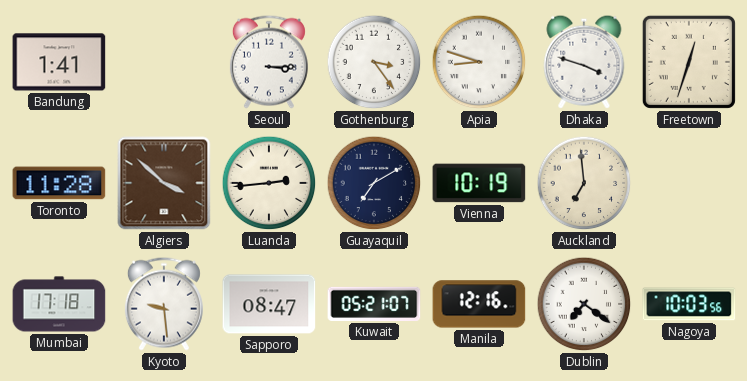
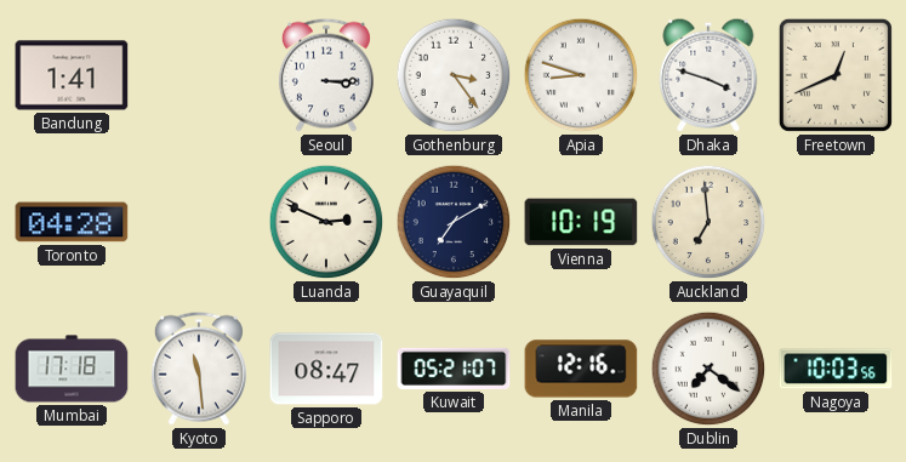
Freetown: 12:33 -> 12:41
Toronto: 11:28 -> 04:28
Algiers: 3:52 -> none
Luanda: 2:44 -> 2:49
Kyoto: 9:29 -> 11:29
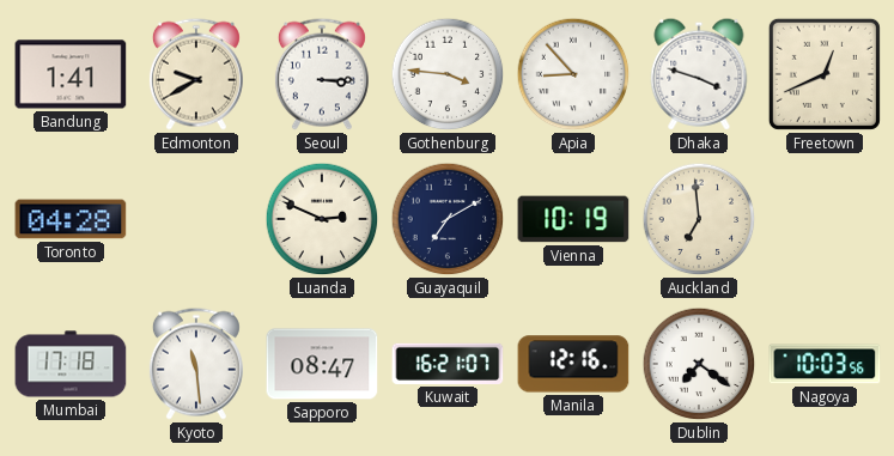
Edmonton: none -> 9:40
Gothenburg: 3:24 -> 3:46
Apia: 8:48 -> 8:53
Kuwait: 05:21 -> 16:21
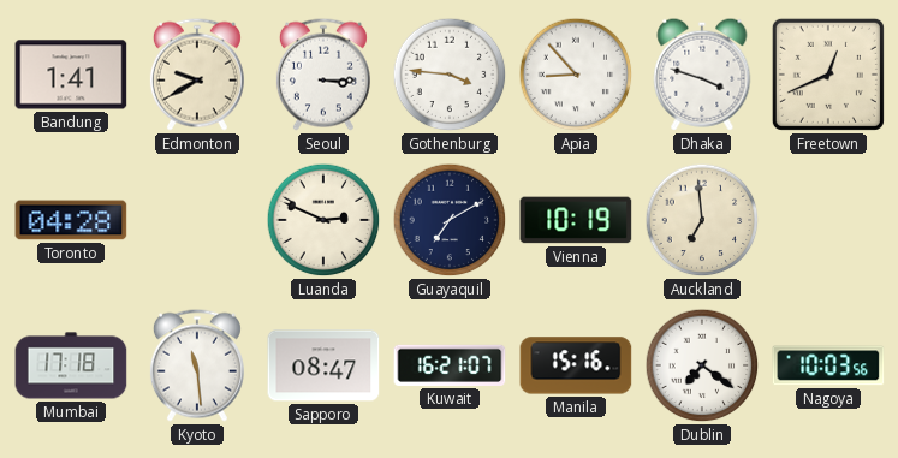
Manila: 12:16 -> 15:16
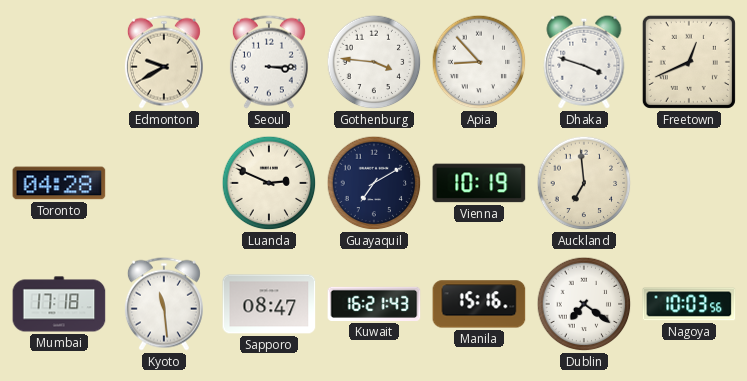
Bandung: 1:41 -> none
Kuwait: 16:21:07 -> 16:21:43
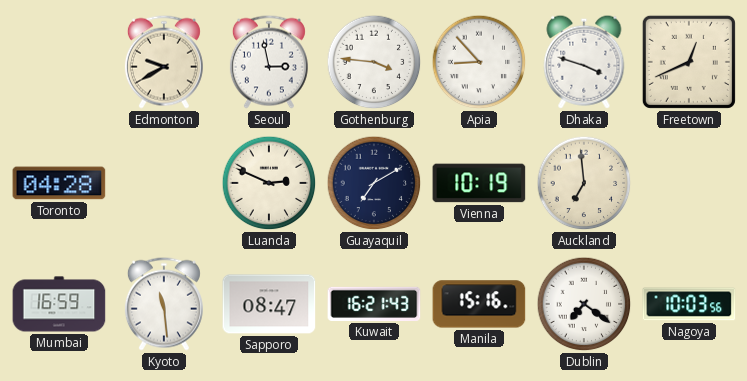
Seoul: 3:15 -> 2:58
Mumbai: 17:18 -> 16:59
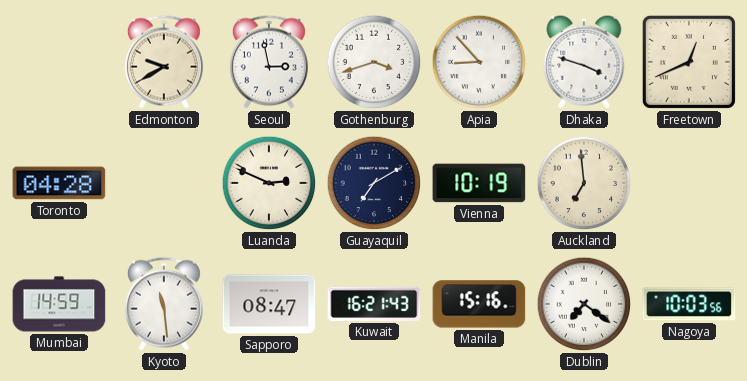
Gothenburg: 3:46 -> 3:42
Mumbai: 16:59 -> 14:59
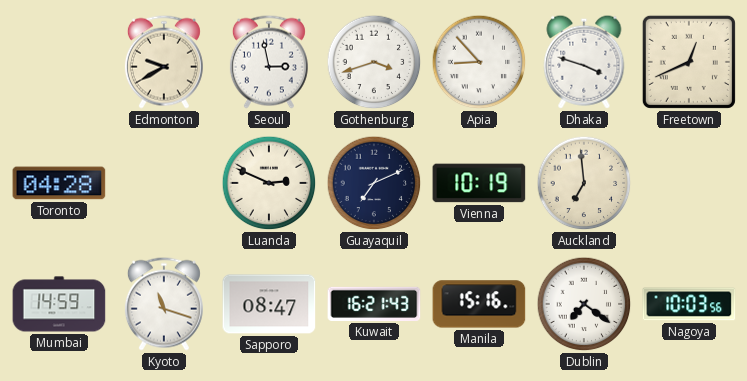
Guayaquil: 7:10 -> 7:11
Kyoto: 11:29 -> 11:18
